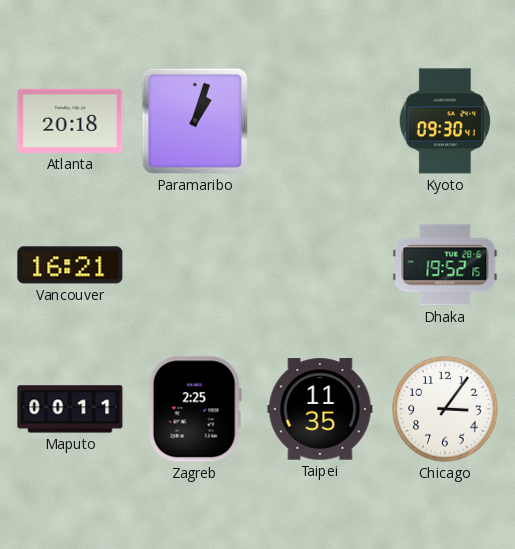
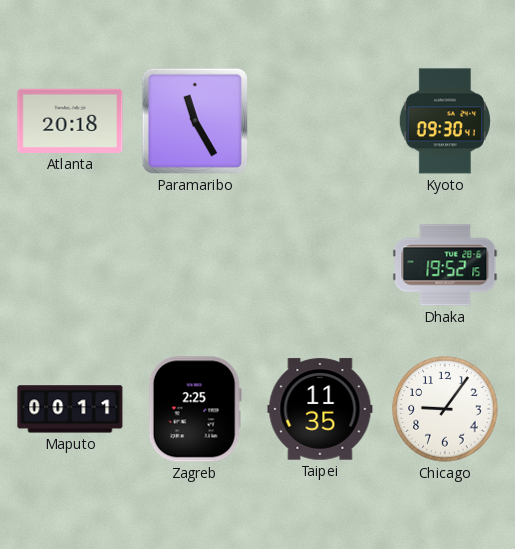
Paramaribo: 1:03 -> 11:25
Vancouver: 16:21 -> none
Chicago: 3:06 -> 9:06
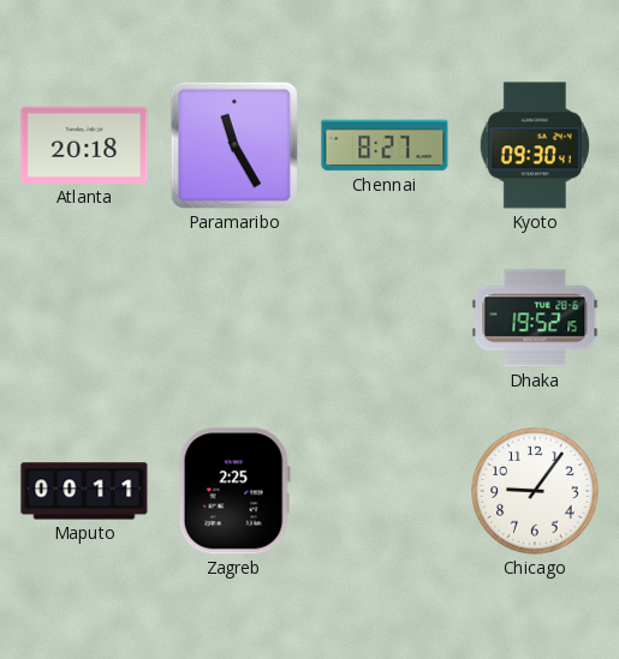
Chennai: none -> 8:27
Taipei: 11:35 -> none
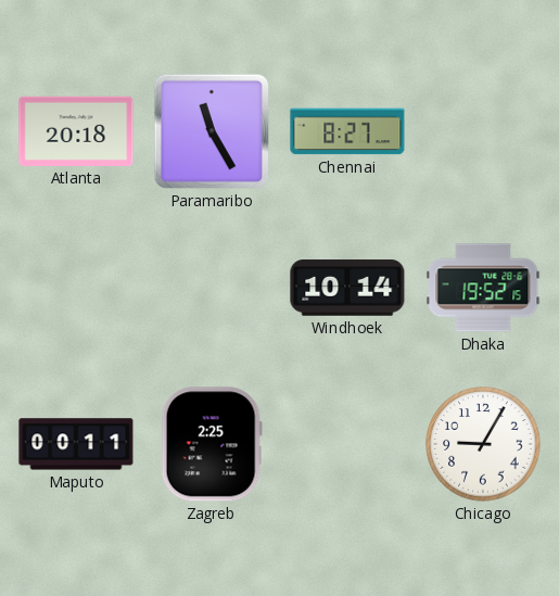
Kyoto: 09:30 -> none
Windhoek: none -> 10:14
Chicago: 9:06 -> 9:05
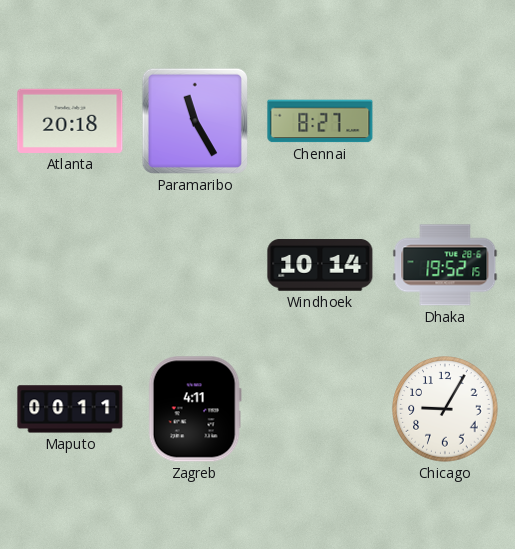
Zagreb: 2:25 -> 4:11
